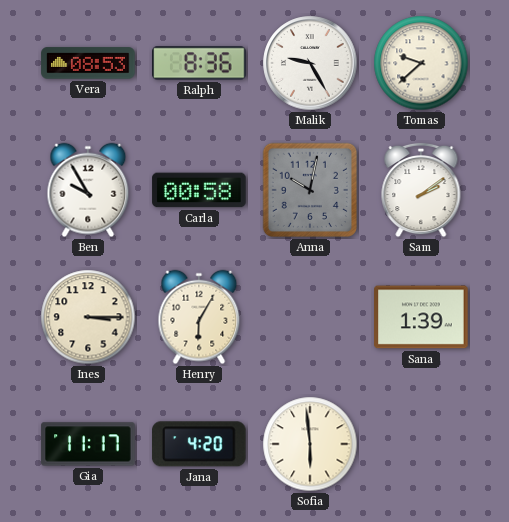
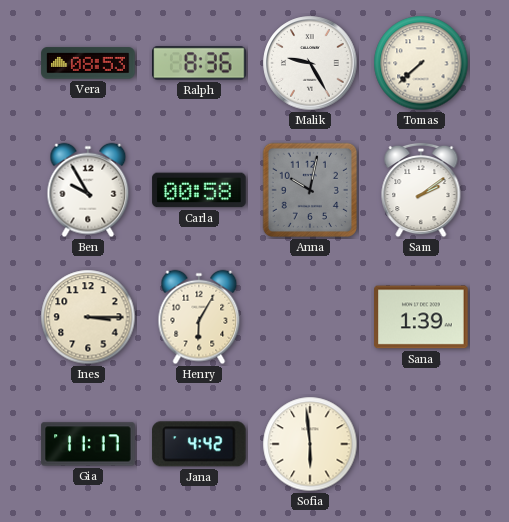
Tomas: 9:38 -> 7:38
Jana: 4:20 -> 4:42
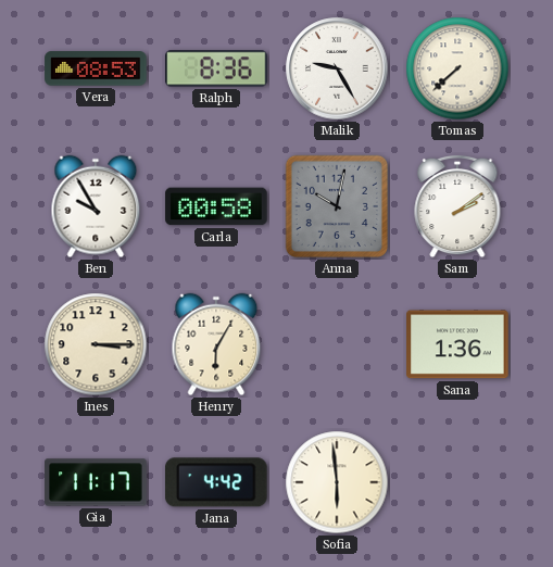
Sana: 1:39 -> 1:36
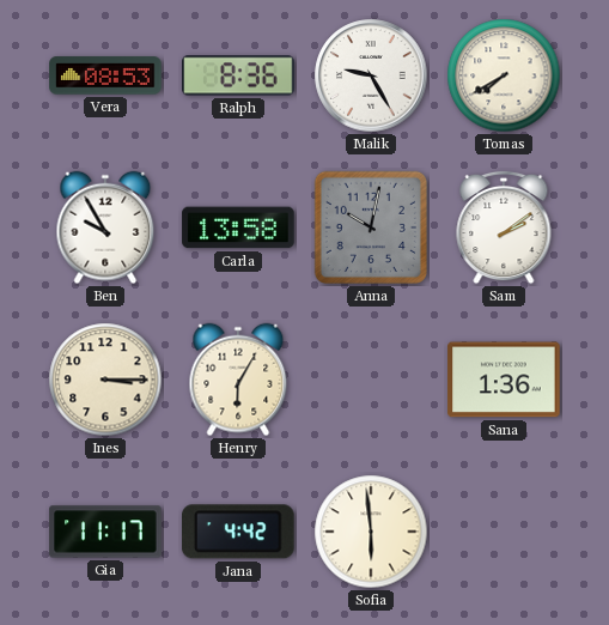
Tomas: 7:38 -> 7:40
Carla: 00:58 -> 13:58
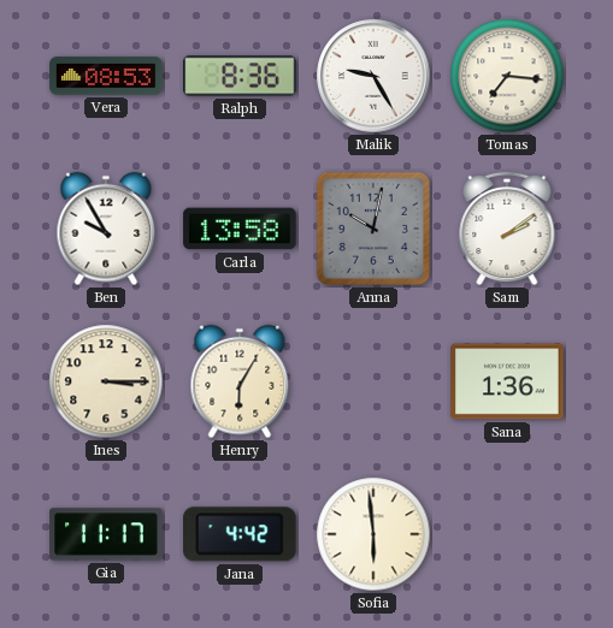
Tomas: 7:40 -> 7:16
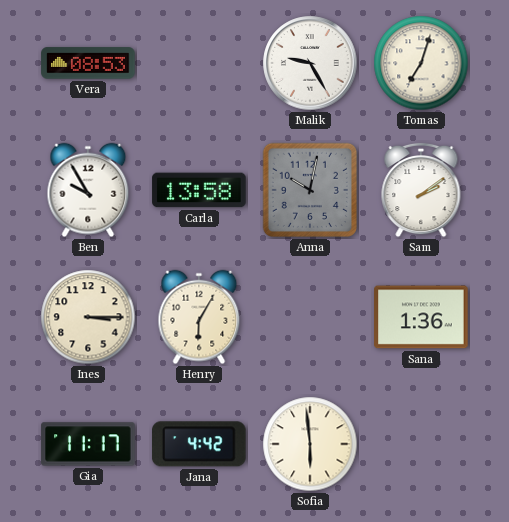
Ralph: 8:36 -> none
Tomas: 7:16 -> 7:03
